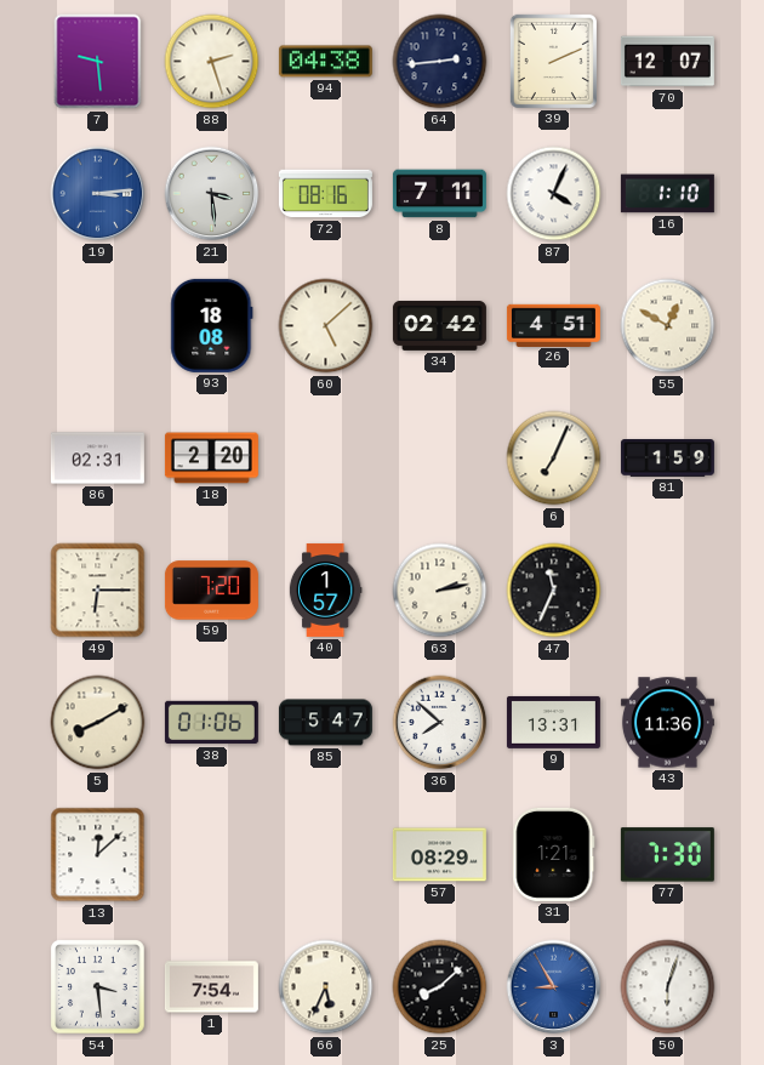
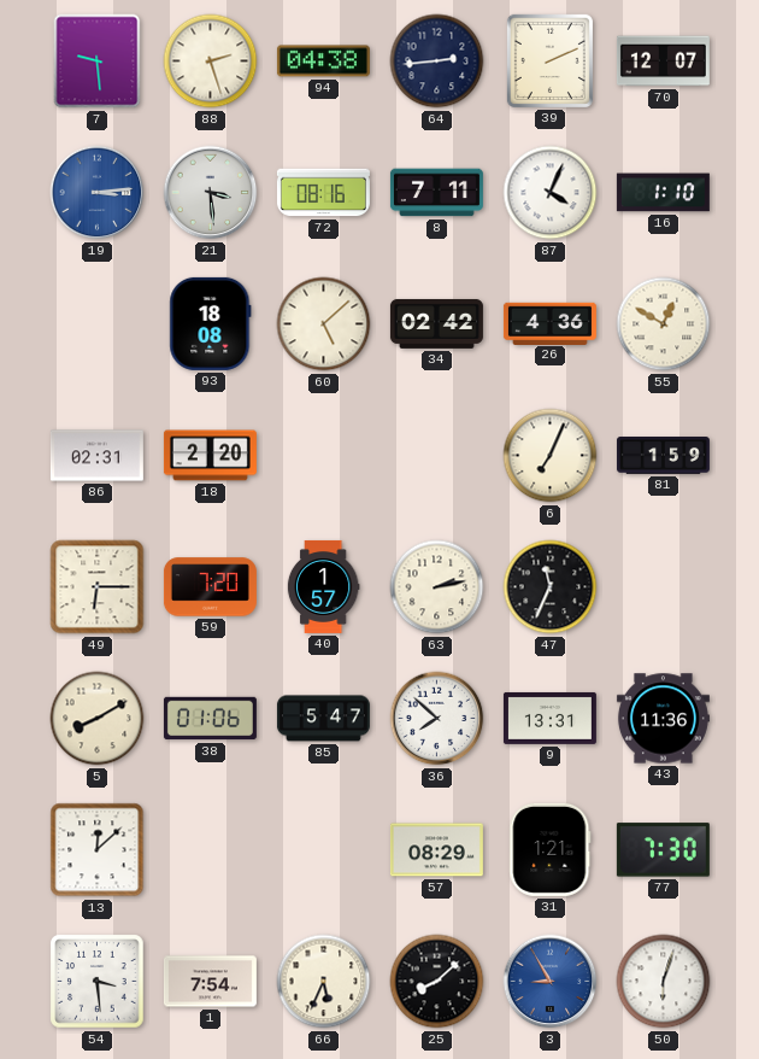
26: 4:51 -> 4:36
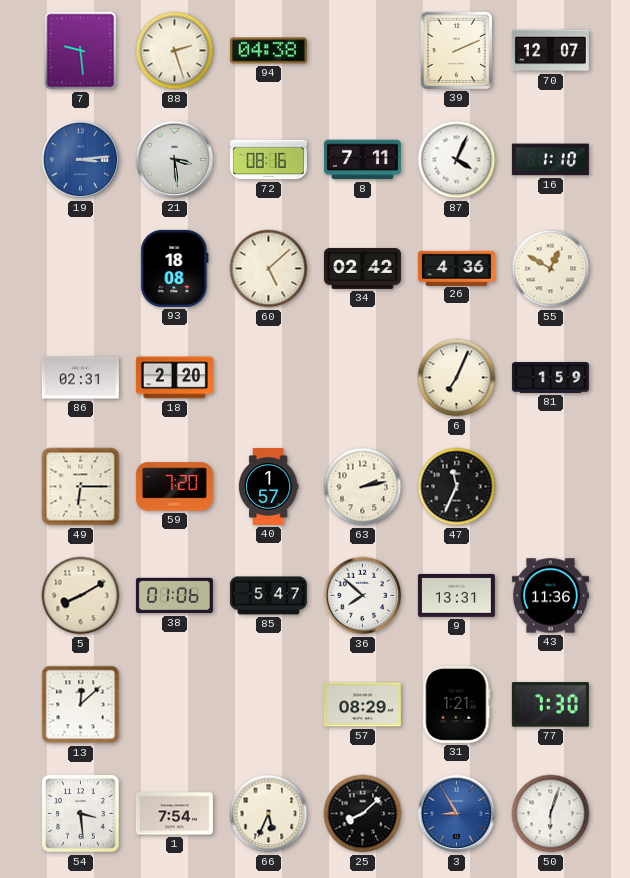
64: 2:44 -> none
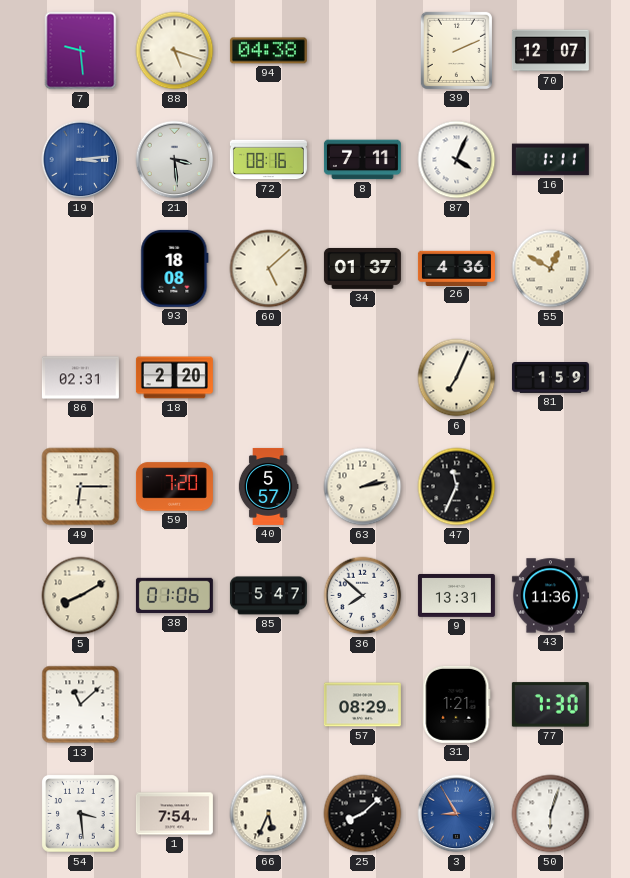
88: 2:27 -> 5:18
16: 1:10 -> 1:11
34: 02:42 -> 01:37
40: 1:57 -> 5:57
13: 12:08 -> 11:08
